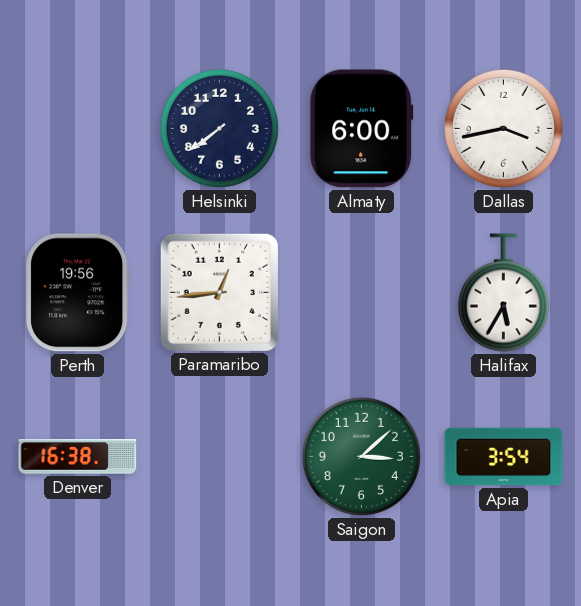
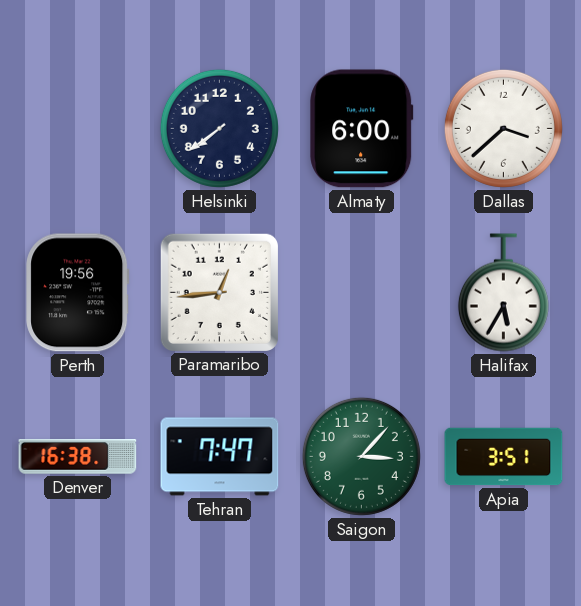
Dallas: 3:43 -> 3:38
Tehran: none -> 7:47
Saigon: 3:08 -> 3:07
Apia: 3:54 -> 3:51
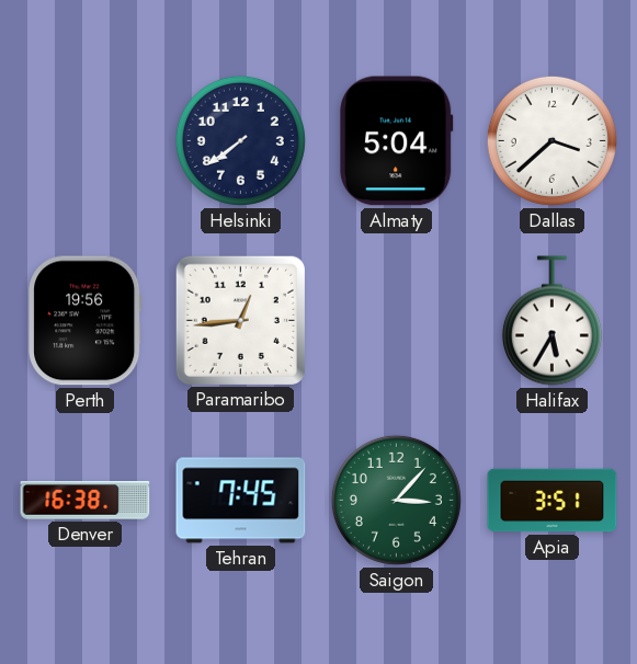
Almaty: 6:00 -> 5:04
Tehran: 7:47 -> 7:45
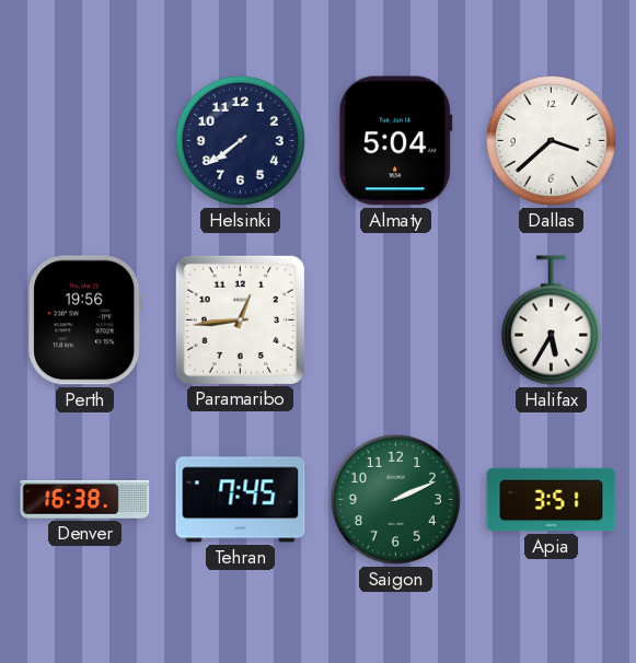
Saigon: 3:07 -> 2:11
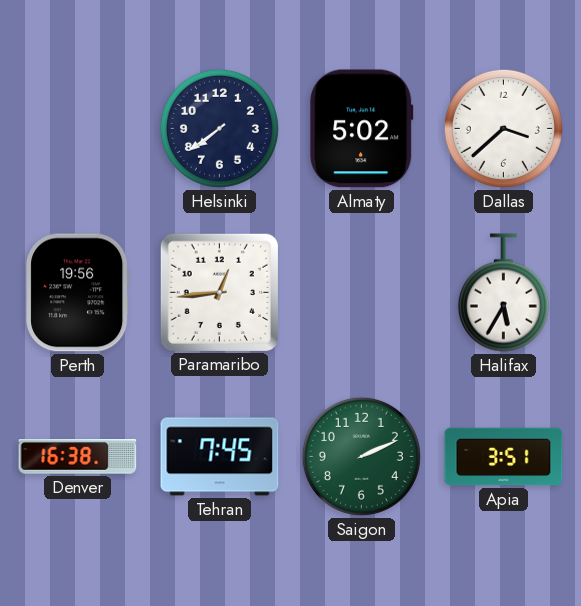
Almaty: 5:04 -> 5:02
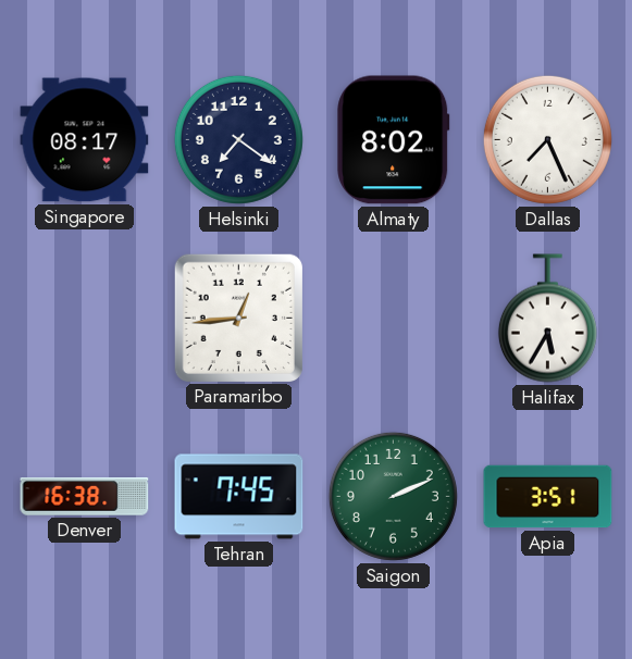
Singapore: none -> 08:17
Helsinki: 7:39 -> 7:21
Almaty: 5:02 -> 8:02
Dallas: 3:38 -> 7:26
Perth: 19:56 -> none
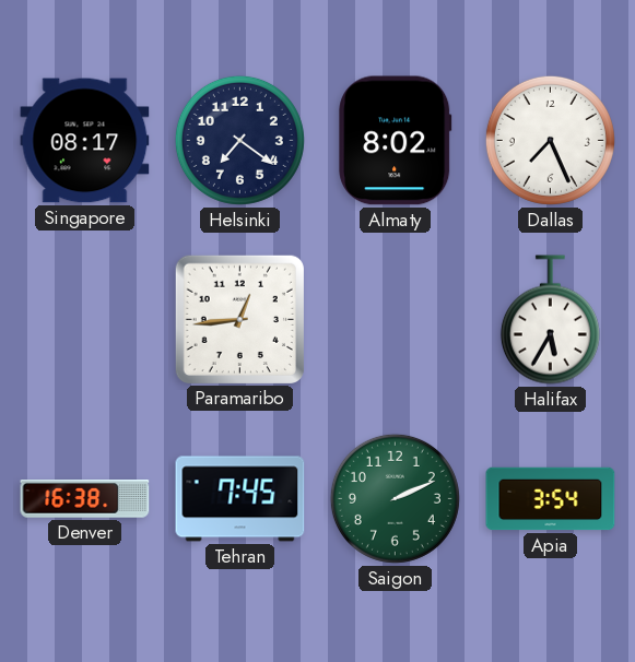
Apia: 3:51 -> 3:54
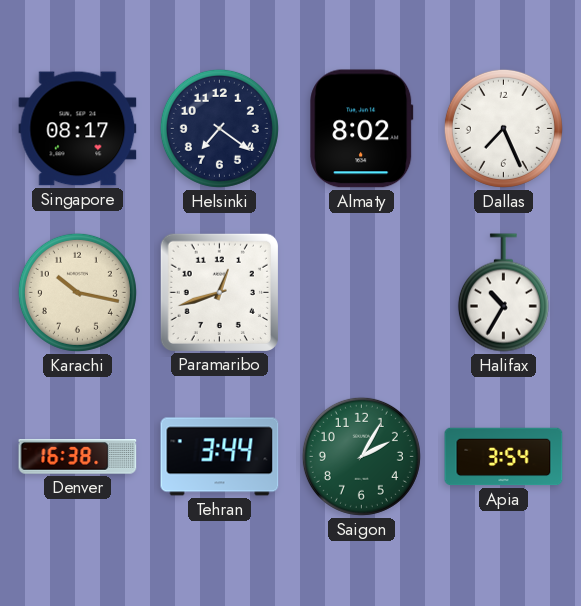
Karachi: none -> 10:17
Paramaribo: 12:44 -> 12:42
Halifax: 5:35 -> 10:35
Tehran: 7:45 -> 3:44
Saigon: 2:11 -> 2:05
